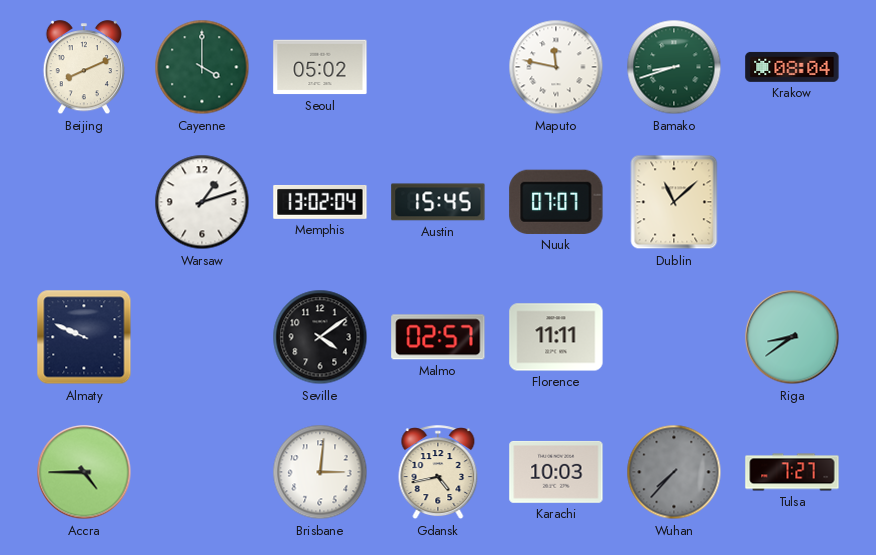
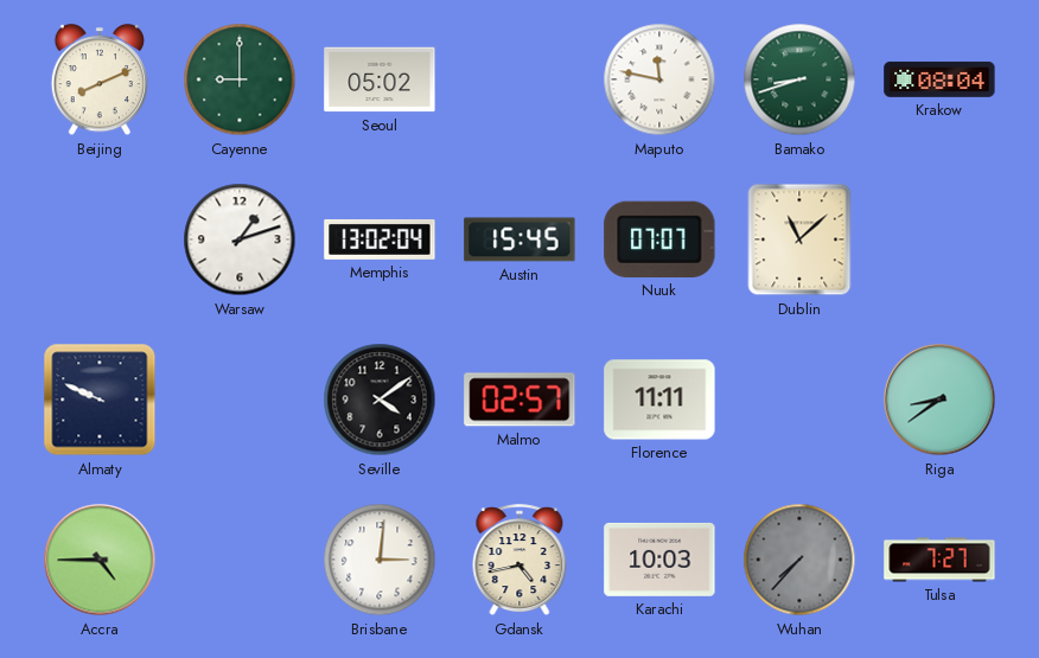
Cayenne: 4:00 -> 9:00
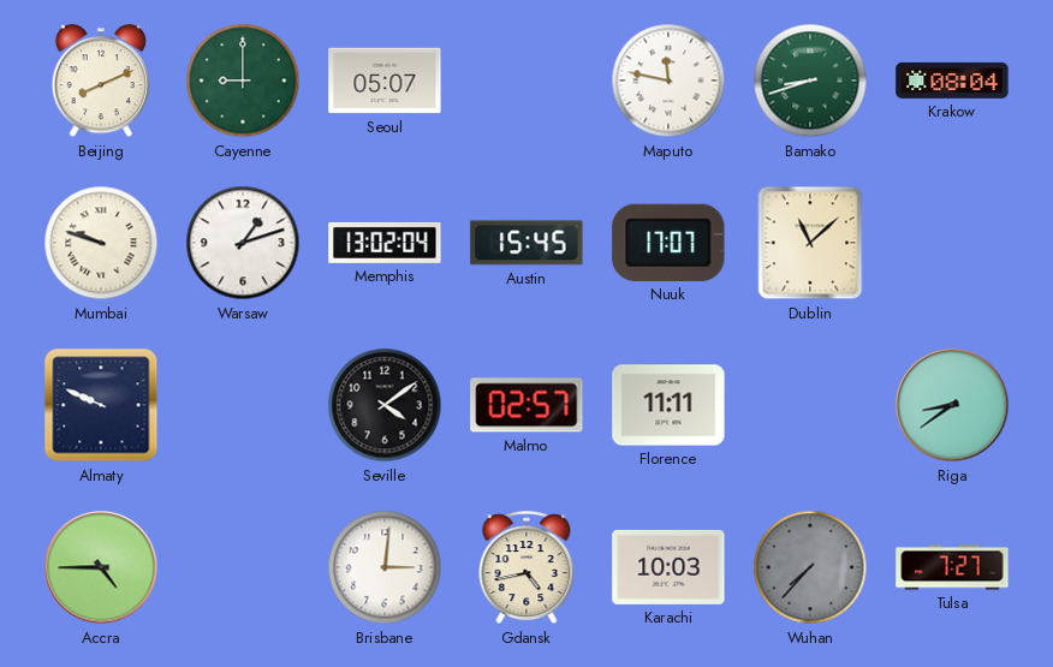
Seoul: 05:02 -> 05:07
Mumbai: none -> 9:48
Nuuk: 07:07 -> 17:07
